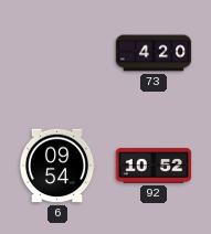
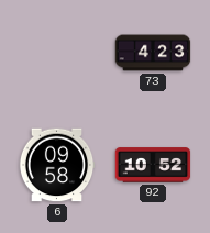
73: 4:20 -> 4:23
6: 09:54 -> 09:58
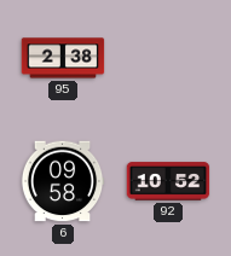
95: none -> 2:38
73: 4:23 -> none
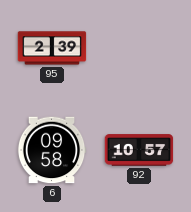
95: 2:38 -> 2:39
92: 10:52 -> 10:57
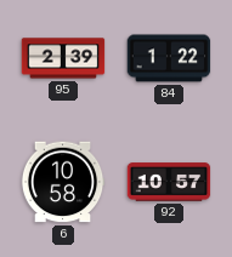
84: none -> 1:22
6: 09:58 -> 10:58
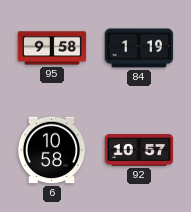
95: 2:39 -> 9:58
84: 1:22 -> 1:19
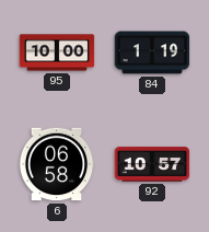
95: 9:58 -> 10:00
6: 10:58 -> 06:58
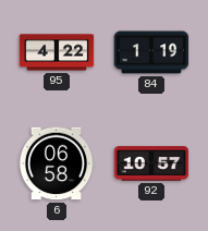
95: 10:00 -> 4:22
